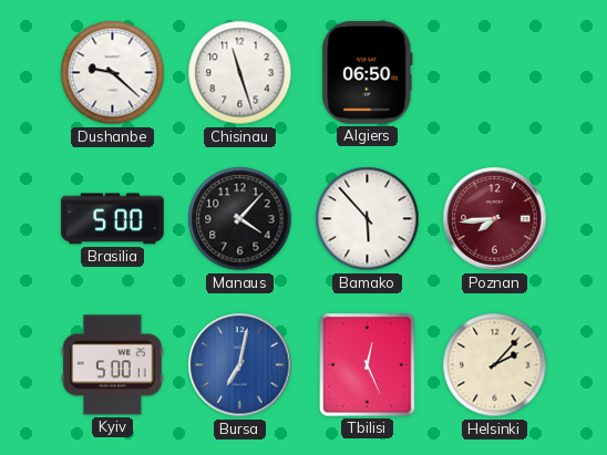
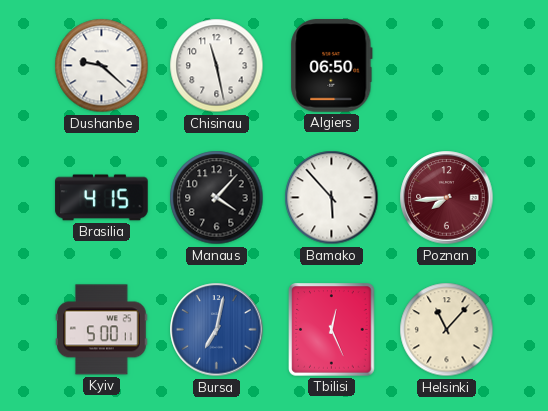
Chisinau: 11:27 -> 11:28
Brasilia: 5:00 -> 4:15
Helsinki: 2:07 -> 11:07
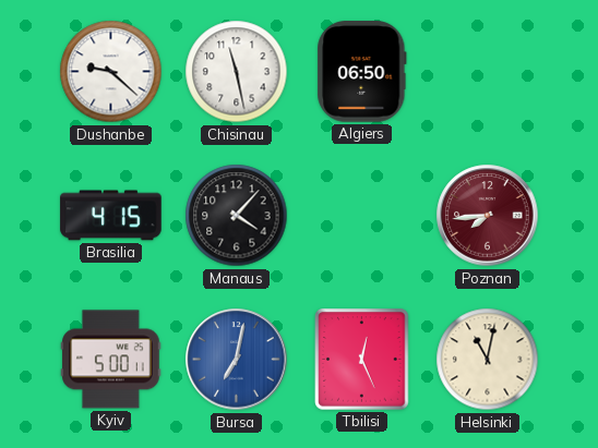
Bamako: 5:53 -> none
Helsinki: 11:07 -> 11:02
